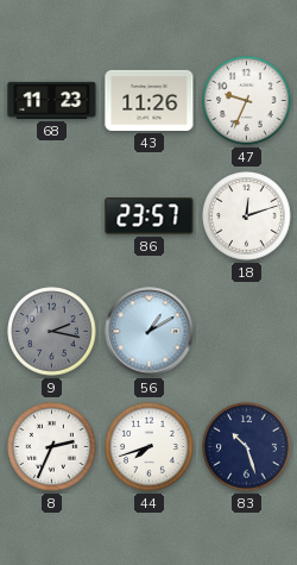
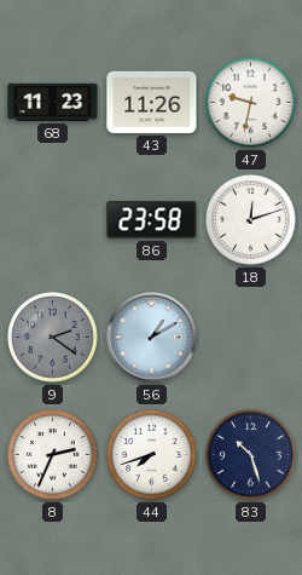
47: 9:34 -> 9:32
86: 23:57 -> 23:58
9: 2:17 -> 2:21
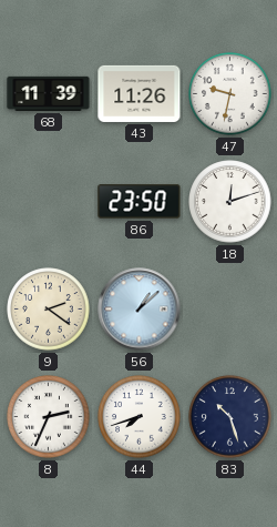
68: 11:23 -> 11:39
86: 23:58 -> 23:50
9 dial: grey -> cream
56: 1:10 -> 1:08
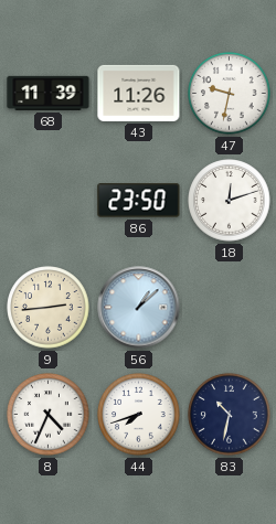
9: 2:21 -> 2:44
8: 2:34 -> 4:34
83: 10:27 -> 10:32
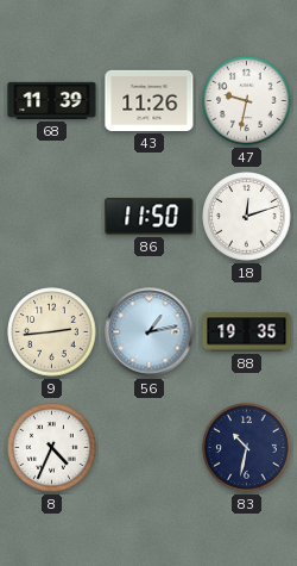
86: 23:50 -> 11:50
56: 1:08 -> 1:13
88: none -> 19:35
44: 7:42 -> none
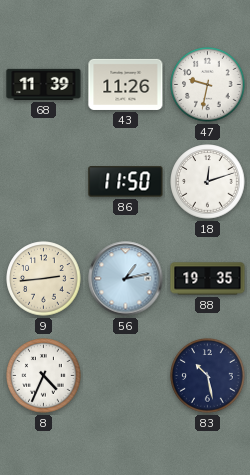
83: 10:32 -> 10:28
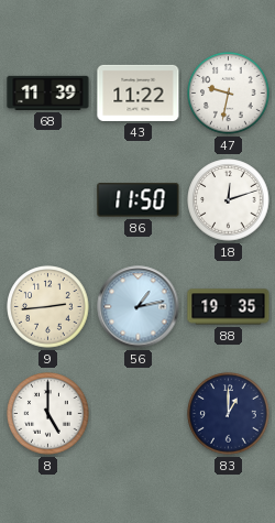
43: 11:26 -> 11:22
8: 4:34 -> 5:00
83: 10:28 -> 1:00
